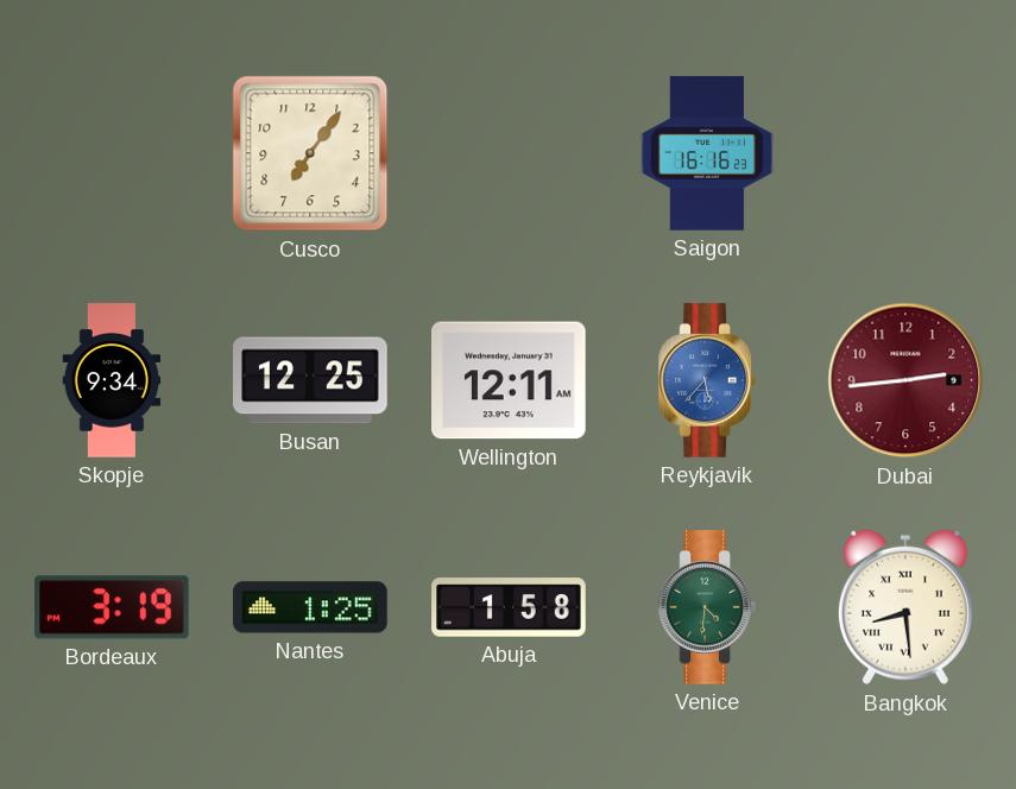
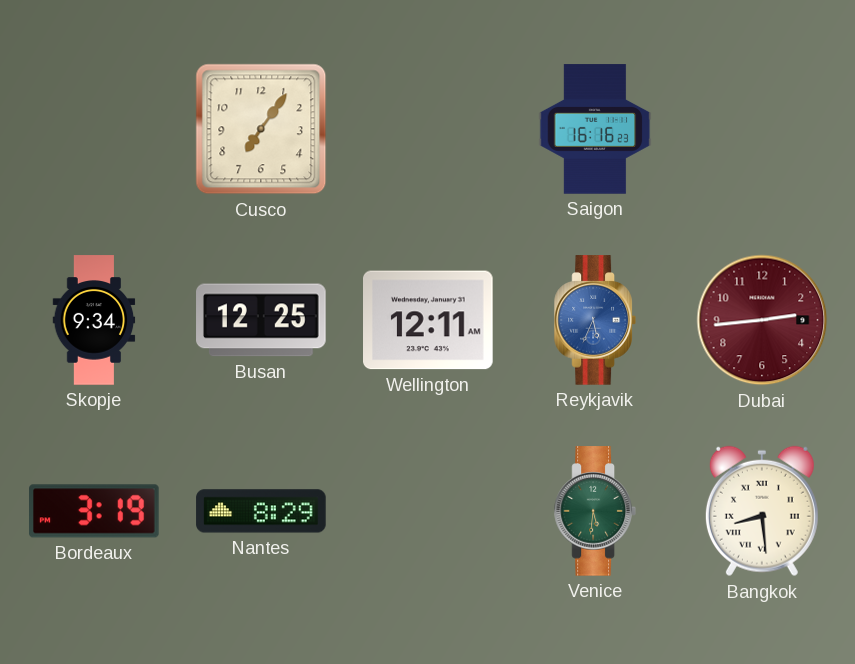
Reykjavik: 5:37 -> 5:34
Nantes: 1:25 -> 8:29
Abuja: 1:58 -> none
Venice: 4:31 -> 5:31
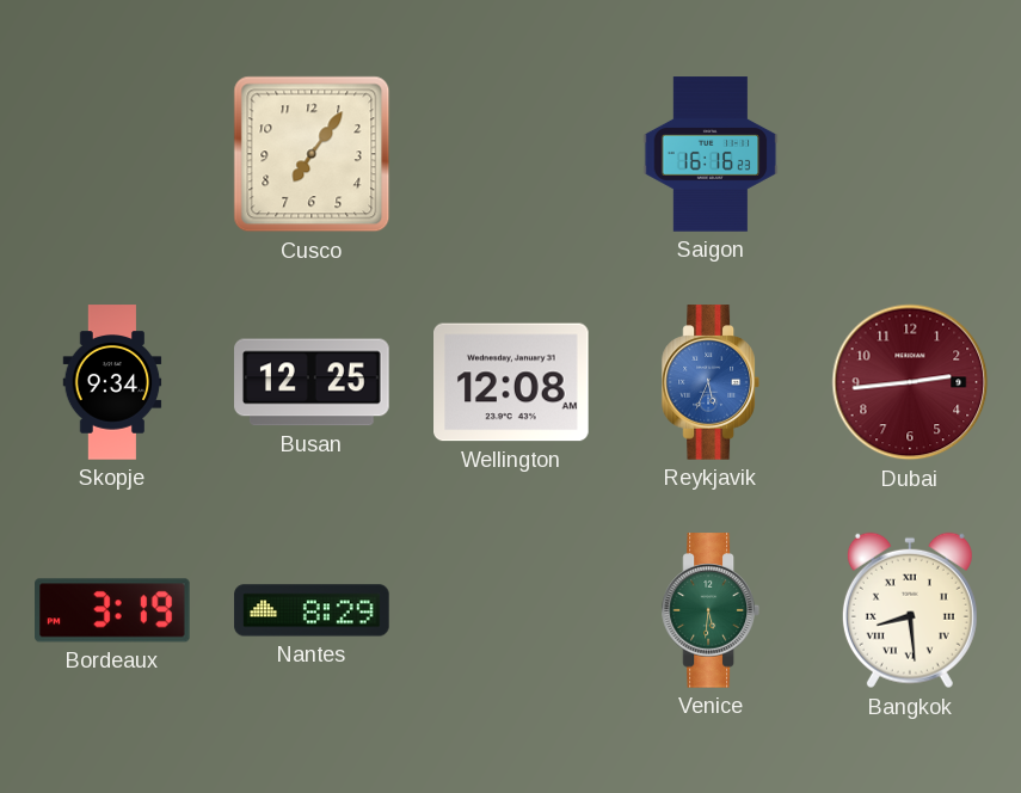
Wellington: 12:11 -> 12:08
